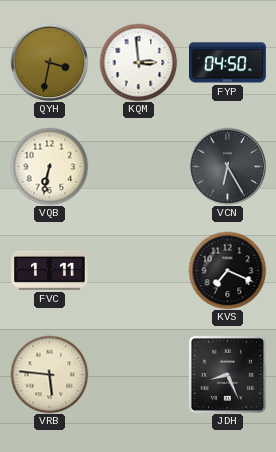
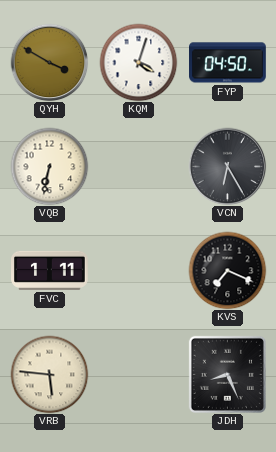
QYH: 3:32 -> 3:50
KQM: 2:59 -> 4:03
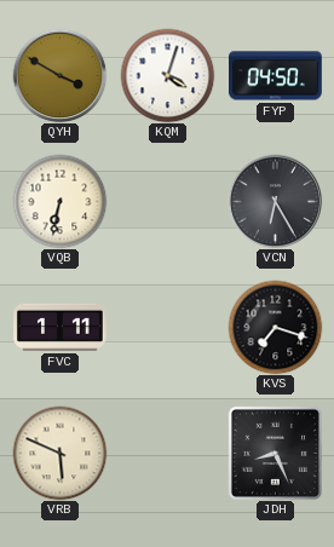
KVS: 7:19 -> 7:18
VRB: 5:46 -> 5:49
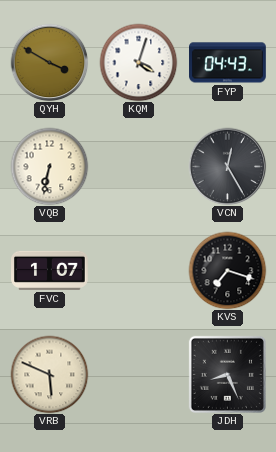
FYP: 04:50 -> 04:43
VCN: 6:25 -> 12:25
FVC: 1:11 -> 1:07
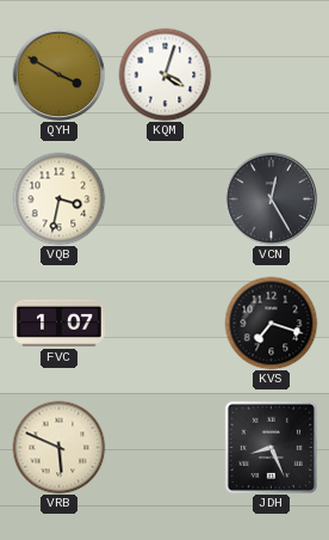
FYP: 04:43 -> none
VQB: 6:32 -> 3:32
